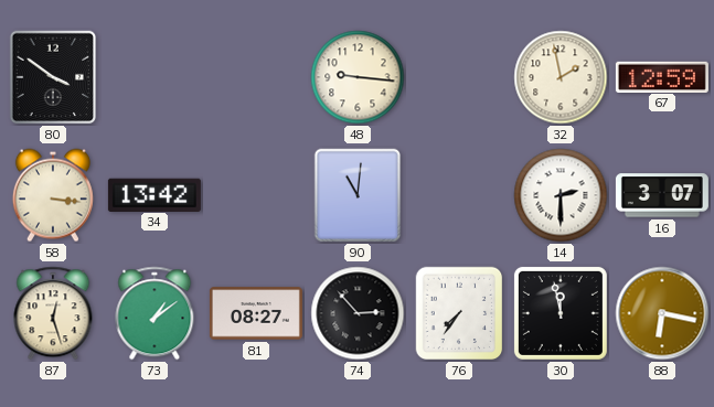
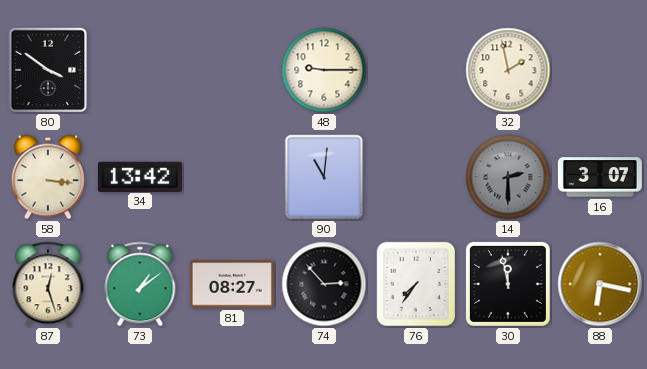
48: 9:16 -> 9:15
67: 12:59 -> none
14 dial: white -> grey
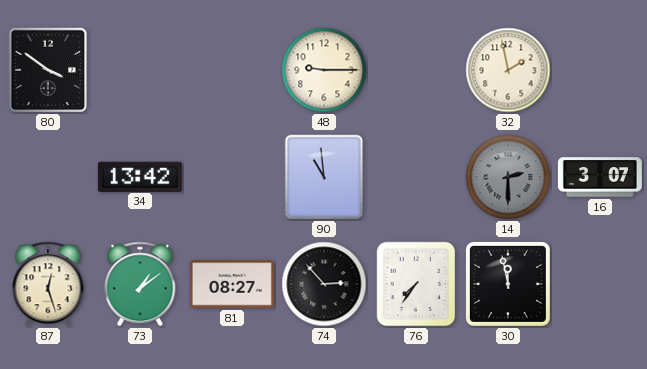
58: 3:16 -> none
90: 11:01 -> 10:59
88: 6:17 -> none
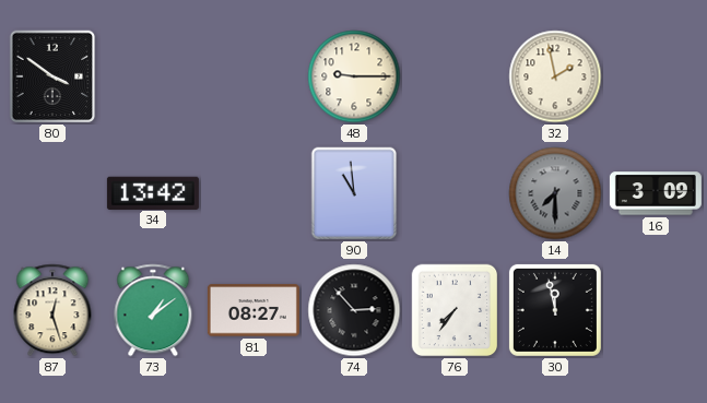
14: 2:30 -> 7:30
16: 3:07 -> 3:09
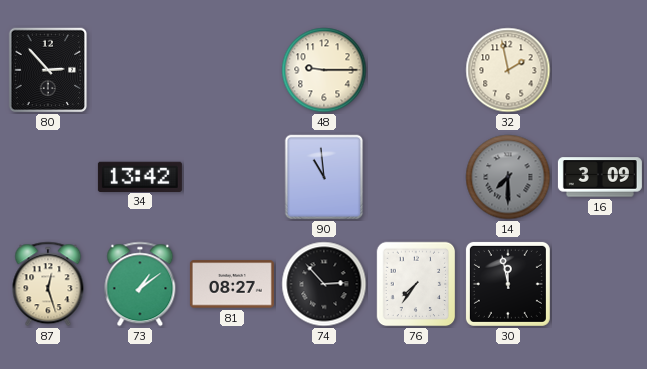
80: 3:51 -> 2:53
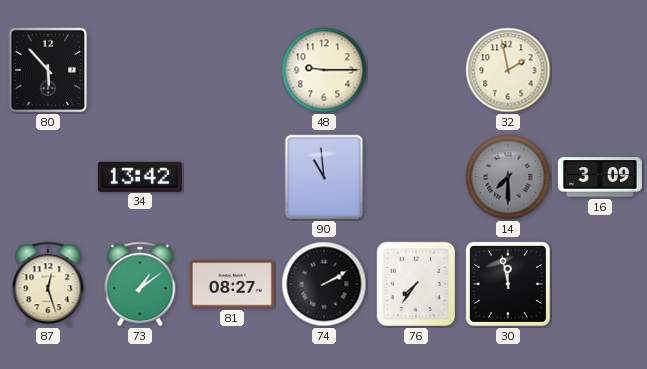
80: 2:53 -> 5:53
74: 2:53 -> 2:10
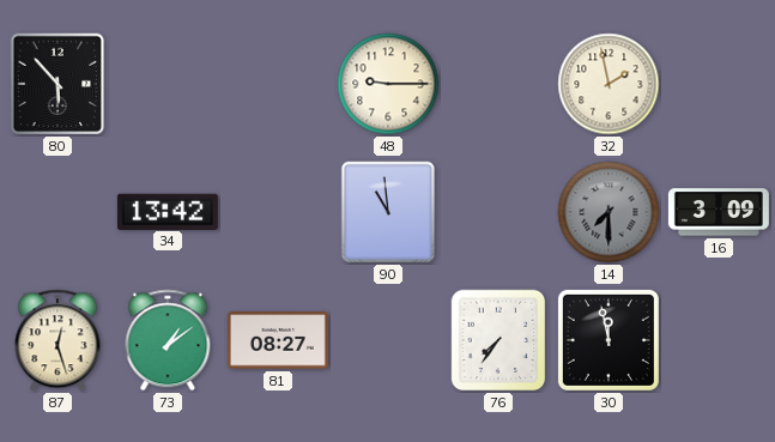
74: 2:10 -> none
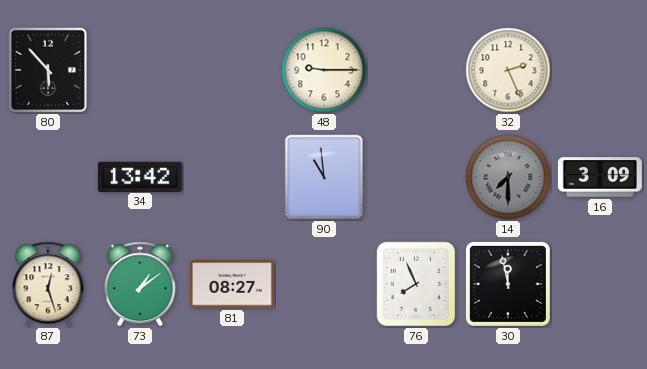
32: 1:58 -> 2:26
76: 7:36 -> 7:56
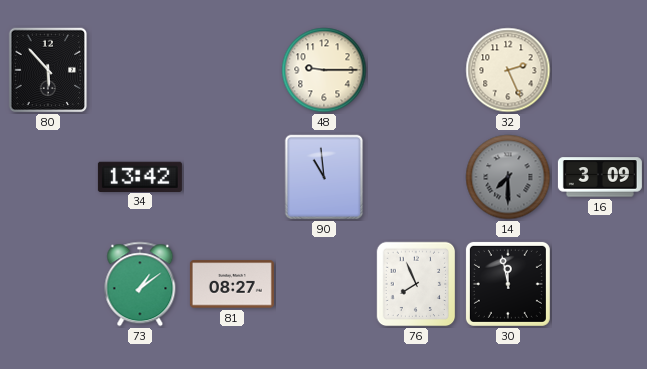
87: 12:27 -> none
